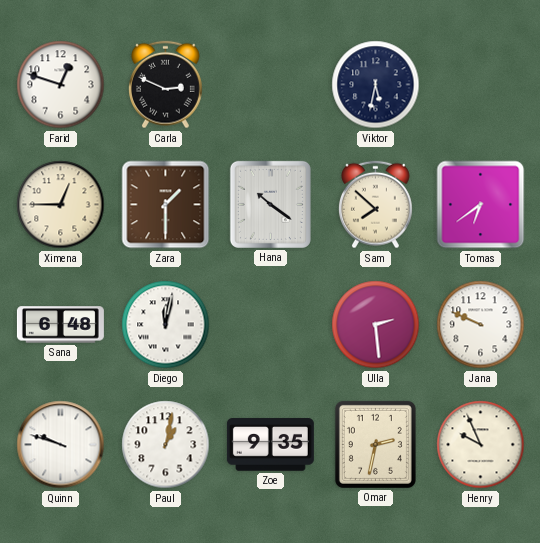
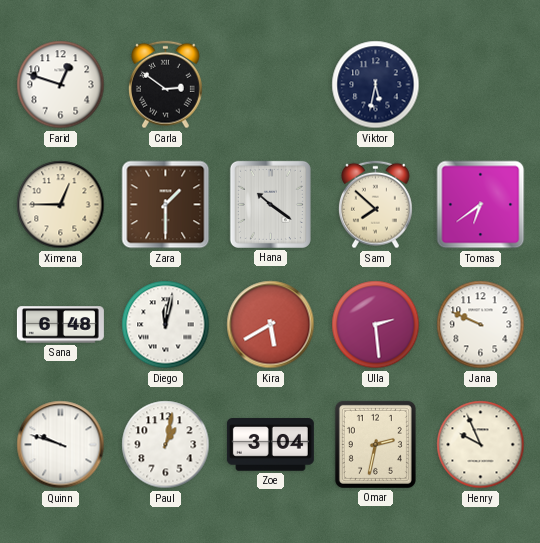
Carla: 2:49 -> 2:51
Kira: none -> 5:40
Zoe: 9:35 -> 3:04
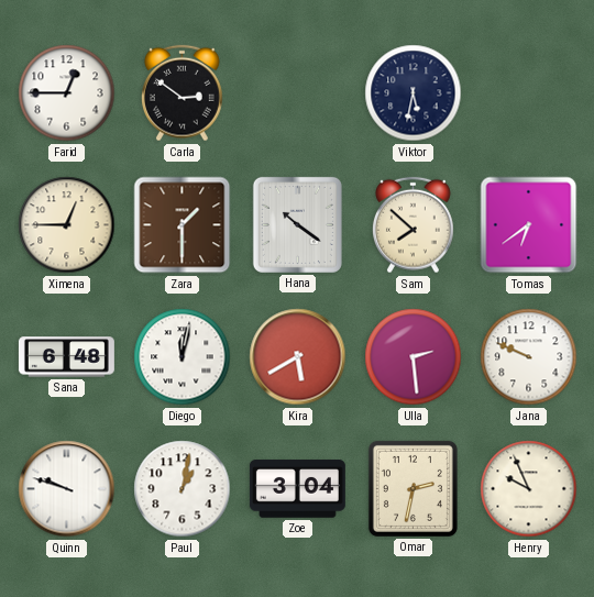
Farid: 12:48 -> 12:45
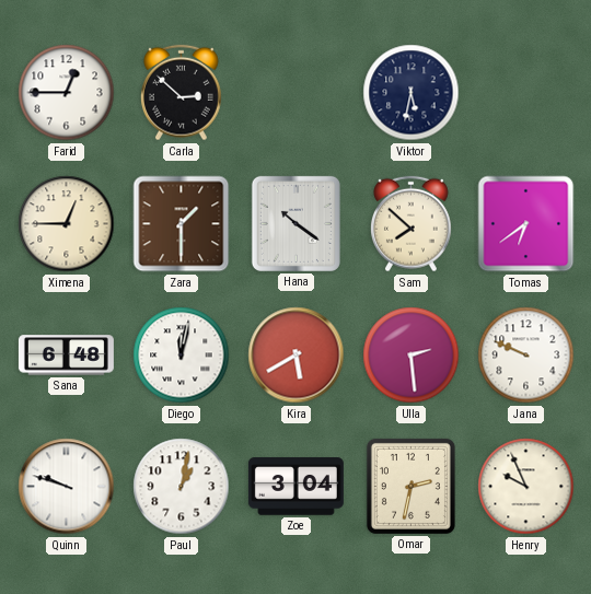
Carla: 2:51 -> 2:52
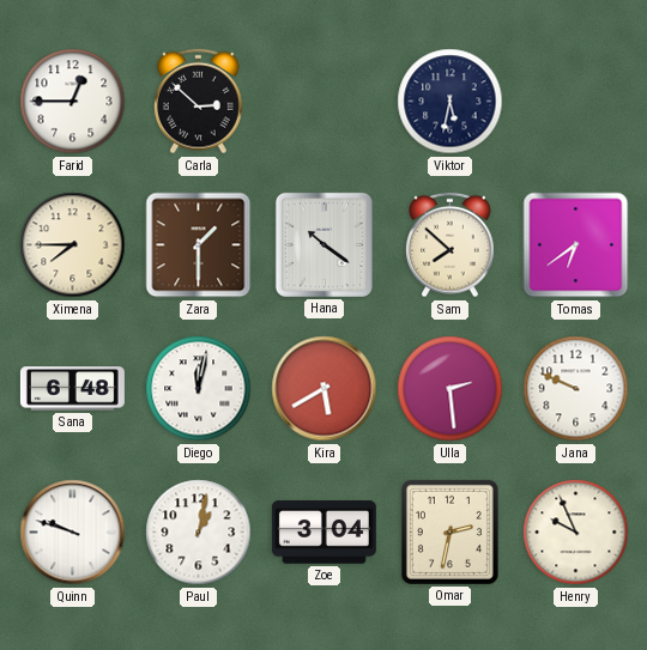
Ximena: 12:45 -> 7:45
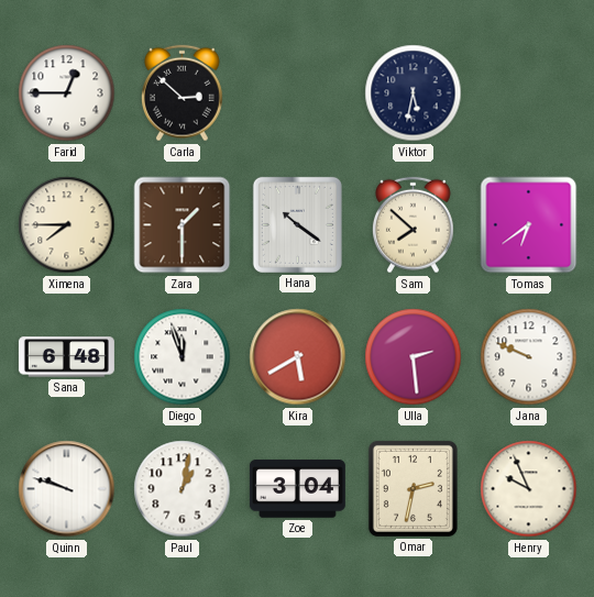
Diego: 12:02 -> 11:57
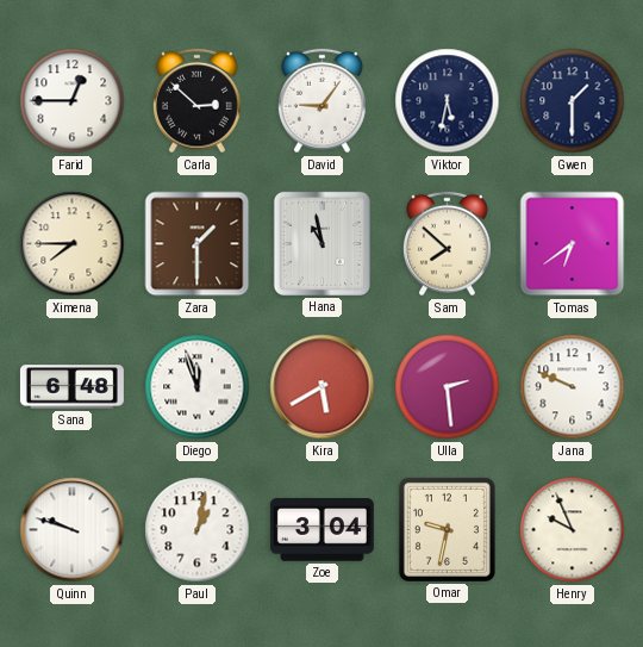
David: none -> 9:06
Gwen: none -> 1:30
Hana: 10:21 -> 10:58
Omar: 2:32 -> 9:32
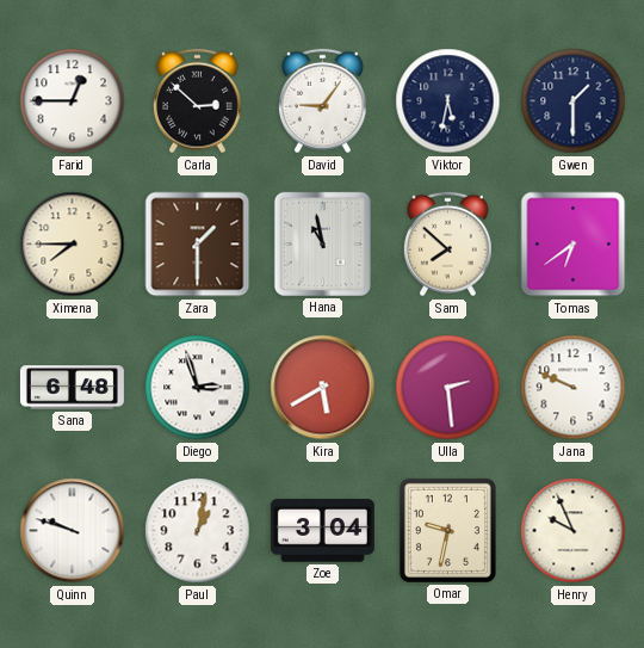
Diego: 11:57 -> 2:57
